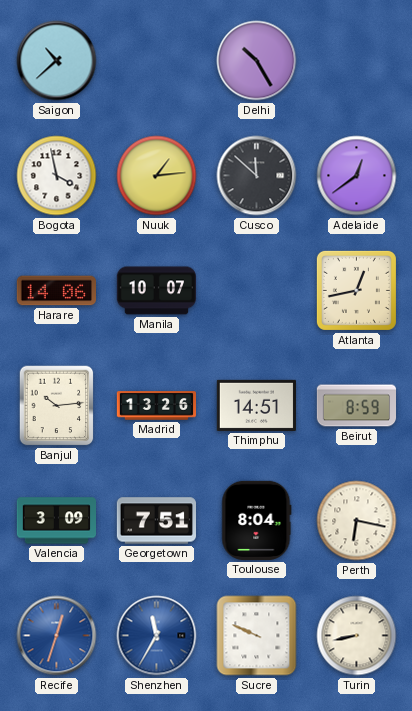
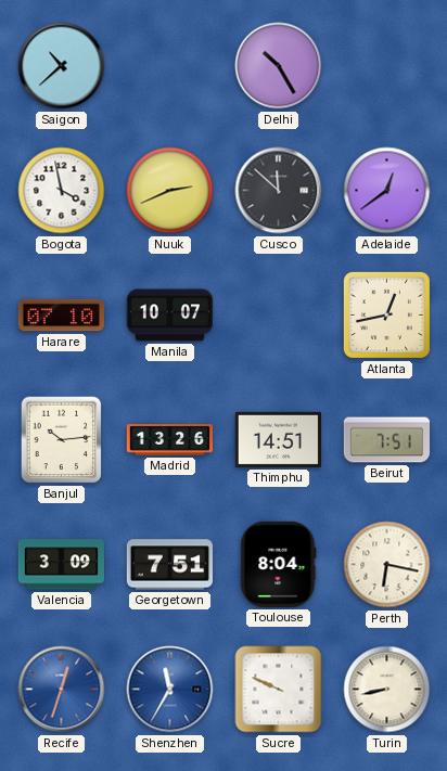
Nuuk: 1:14 -> 2:41
Harare: 14:06 -> 07:10
Beirut: 8:59 -> 7:51
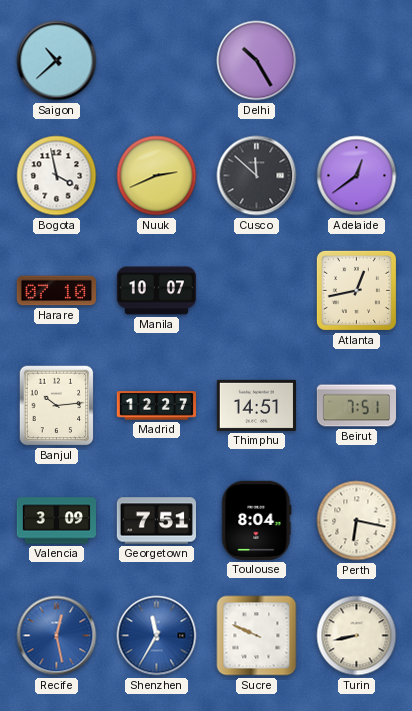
Madrid: 13:26 -> 12:27
Recife: 12:33 -> 12:28
